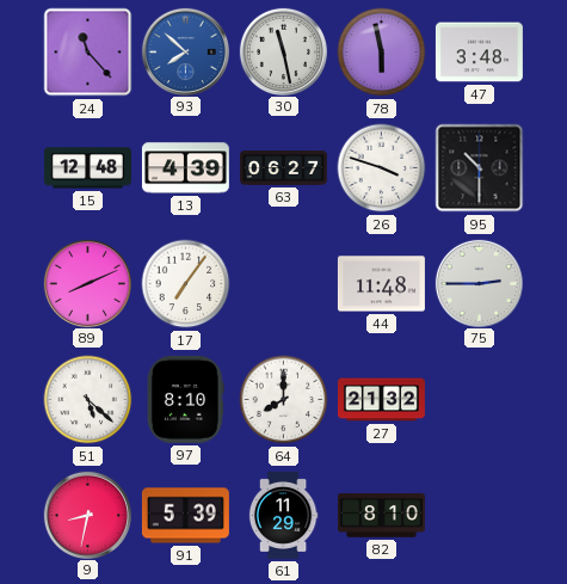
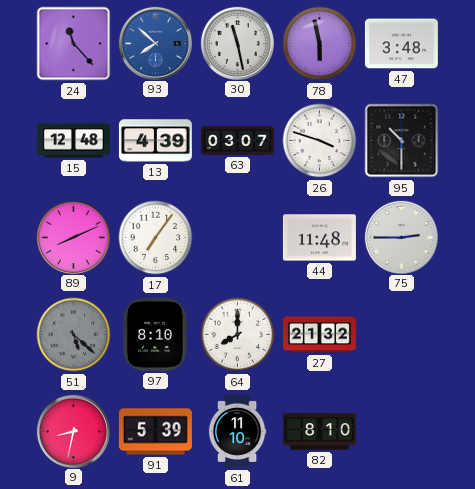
63: 06:27 -> 03:07
51 dial: white -> grey
61: 11:29 -> 11:10
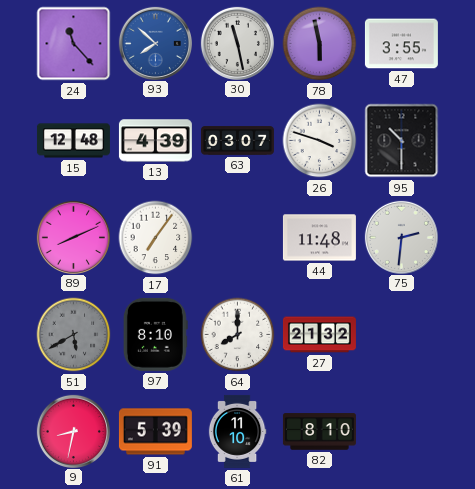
47: 3:48 -> 3:55
75: 2:45 -> 2:31
51: 5:22 -> 5:40
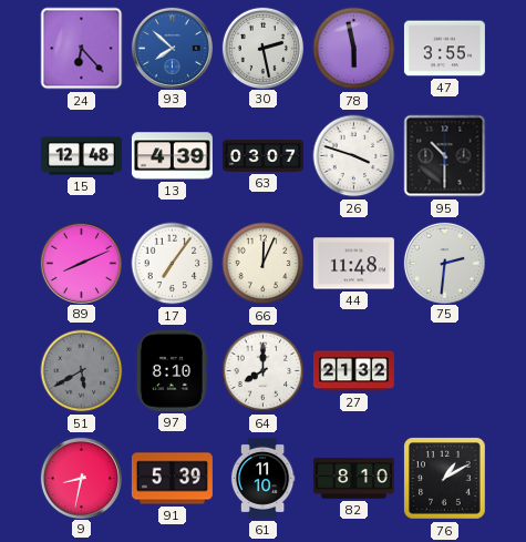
24: 11:23 -> 6:23
30: 11:28 -> 2:28
66: none -> 12:04
76: none -> 1:10
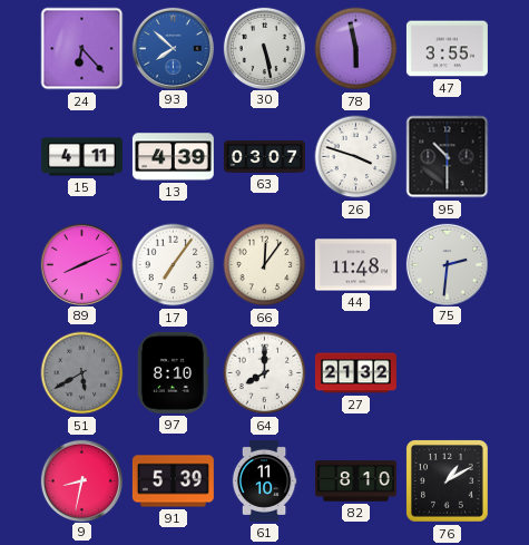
30: 2:28 -> 5:28
15: 12:48 -> 4:11
66: 12:04 -> 12:06
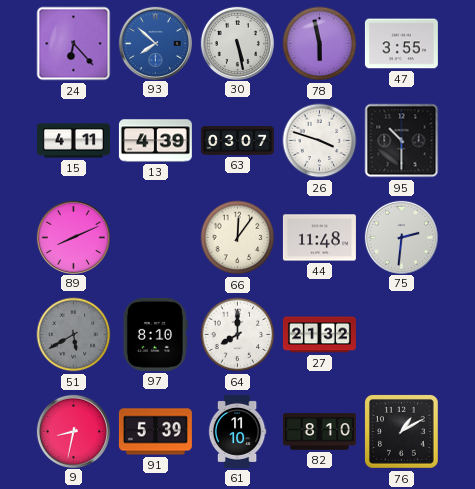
17: 7:06 -> none
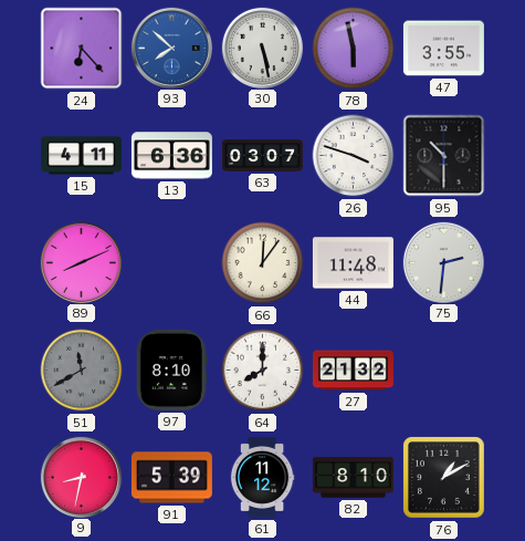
13: 4:39 -> 6:36
51: 5:40 -> 11:40
61: 11:10 -> 11:12
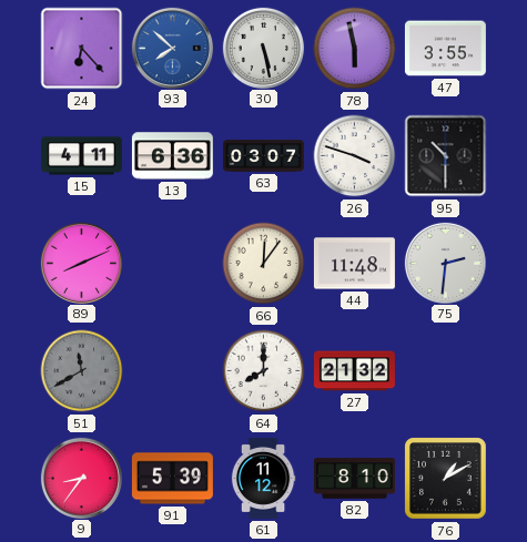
97: 8:10 -> none
9: 8:32 -> 8:36
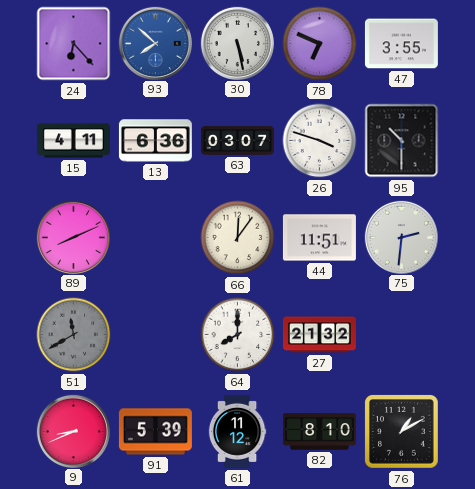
78: 5:58 -> 6:49
44: 11:48 -> 11:51
9: 8:36 -> 8:41
